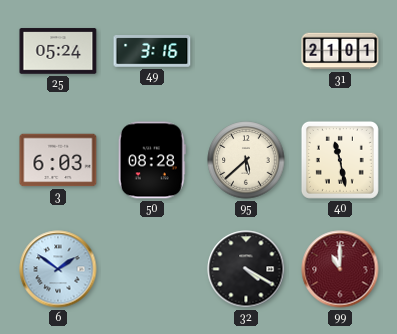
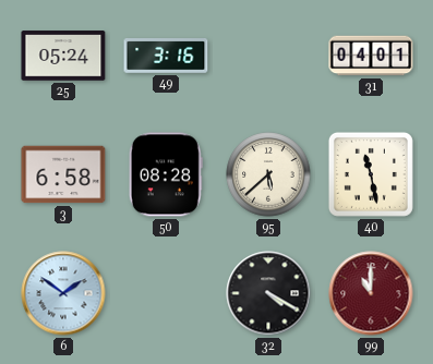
31: 21:01 -> 04:01
3: 6:03 -> 6:58
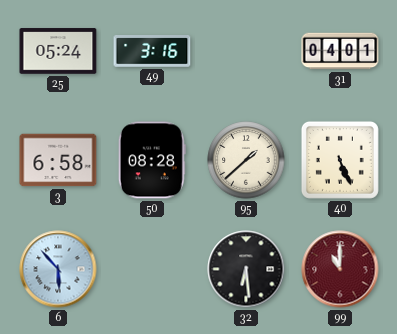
95: 5:38 -> 1:38
40: 11:28 -> 5:26
6: 1:51 -> 5:53
32: 4:20 -> 6:29
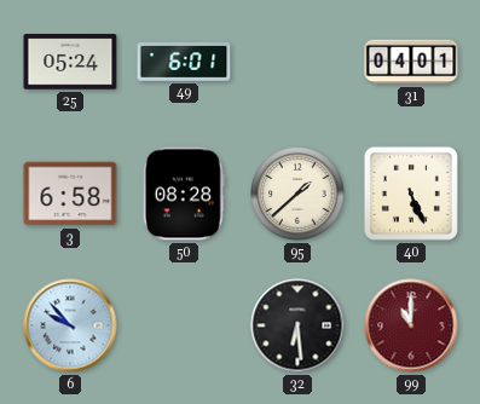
49: 3:16 -> 6:01
6: 5:53 -> 9:53
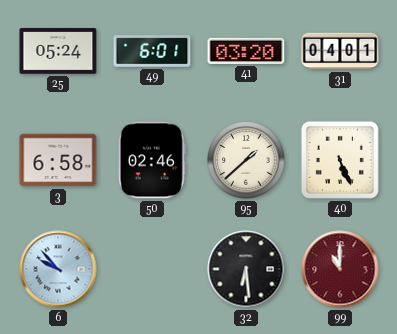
41: none -> 03:20
50: 08:28 -> 02:46
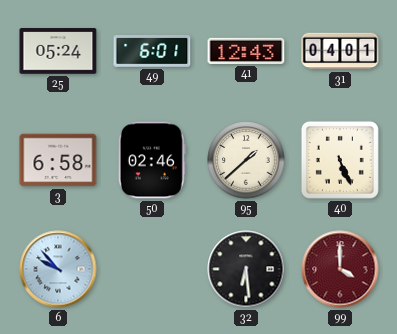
41: 03:20 -> 12:43
99: 11:00 -> 4:00
